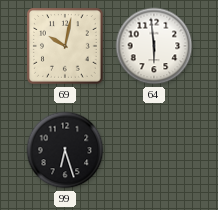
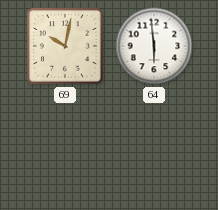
99: 6:27 -> none
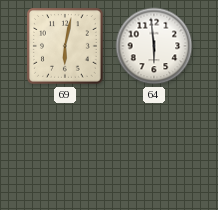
69: 10:02 -> 6:02
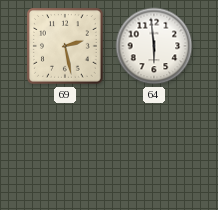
69: 6:02 -> 2:28
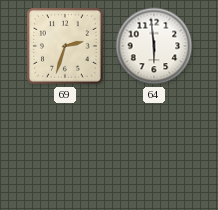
69: 2:28 -> 2:33
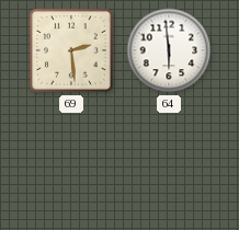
69: 2:33 -> 2:29
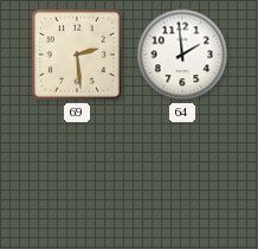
64: 5:59 -> 1:59
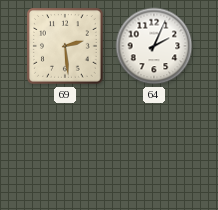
64: 1:59 -> 2:04
